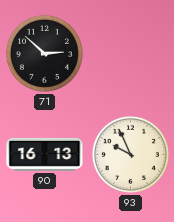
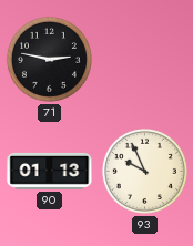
71: 2:52 -> 2:47
90: 16:13 -> 01:13
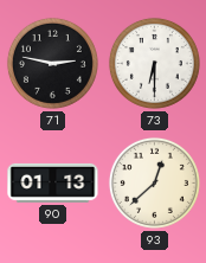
73: none -> 6:30
93: 9:56 -> 12:38
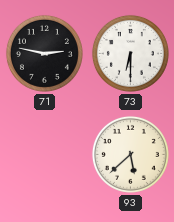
90: 01:13 -> none
93: 12:38 -> 5:38
